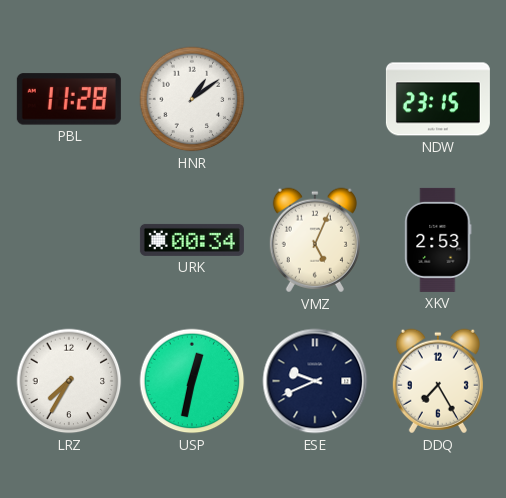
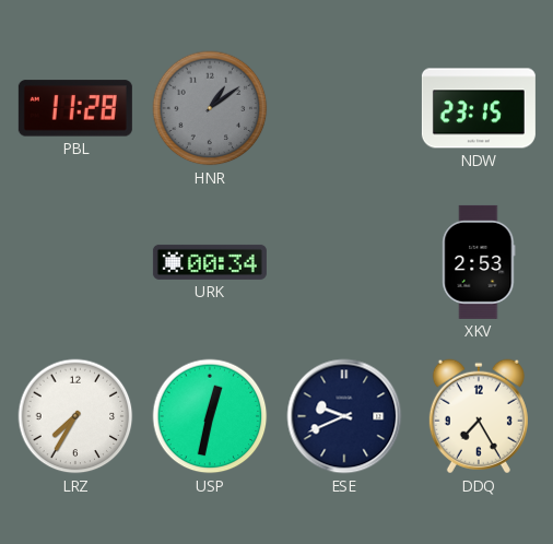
HNR dial: white -> grey
VMZ: 5:04 -> none
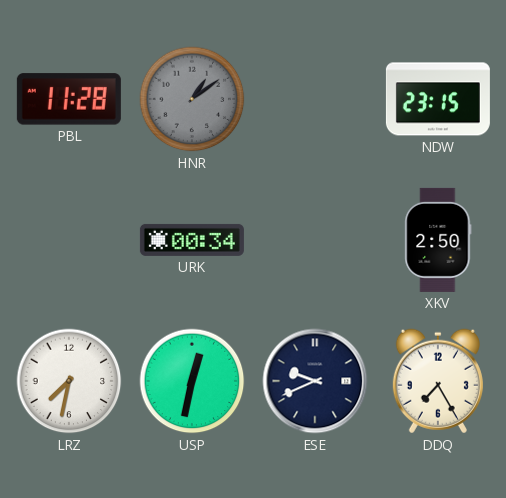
XKV: 2:53 -> 2:50
LRZ: 7:35 -> 7:32
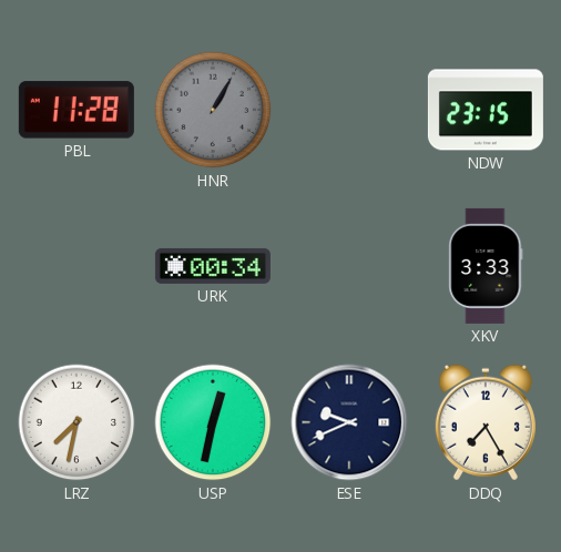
HNR: 1:09 -> 1:05
XKV: 2:50 -> 3:33
